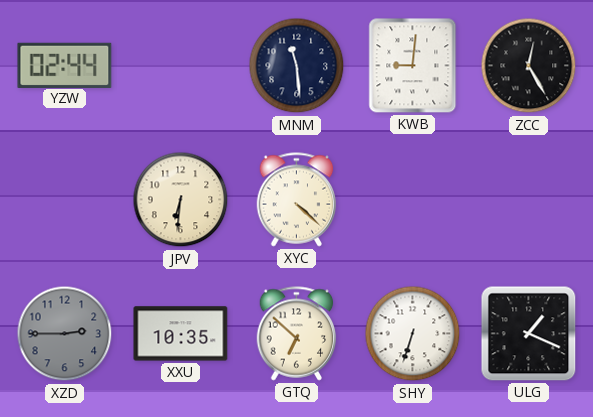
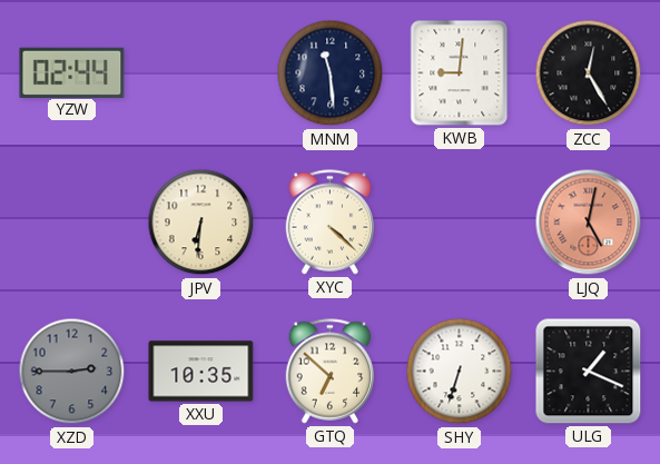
LJQ: none -> 5:02
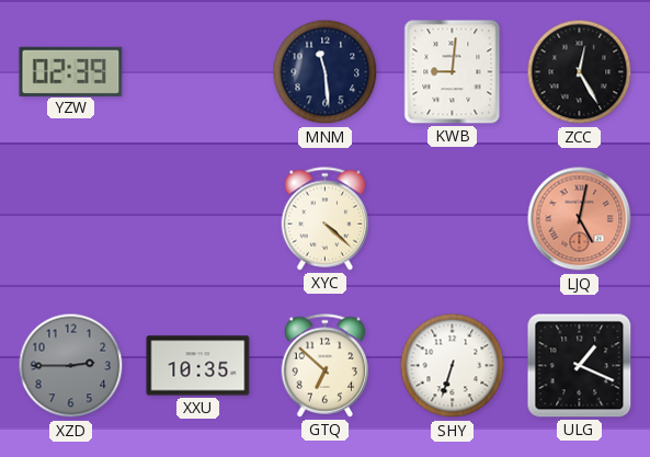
YZW: 02:44 -> 02:39
JPV: 6:31 -> none
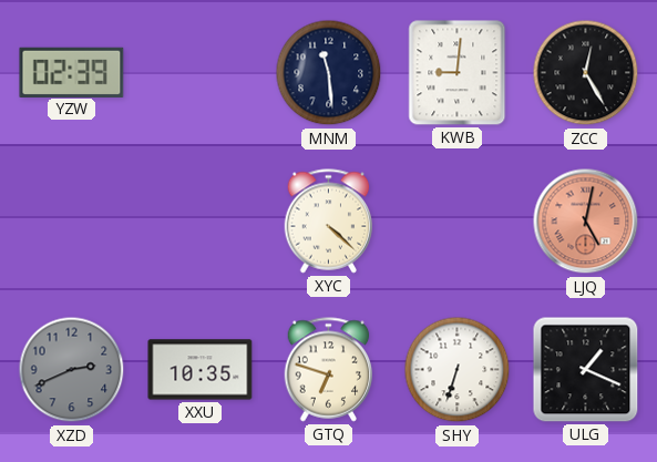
XZD: 2:45 -> 2:41
GTQ: 6:52 -> 6:48
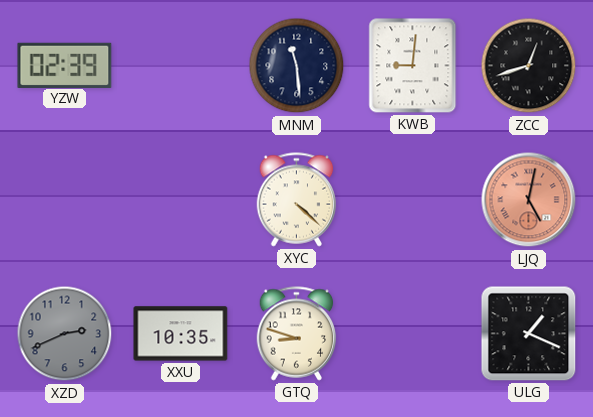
ZCC: 12:25 -> 12:42
GTQ: 6:48 -> 8:48
SHY: 6:33 -> none
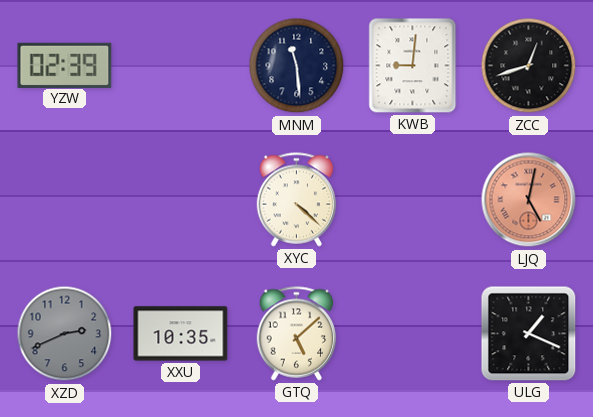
GTQ: 8:48 -> 5:08
